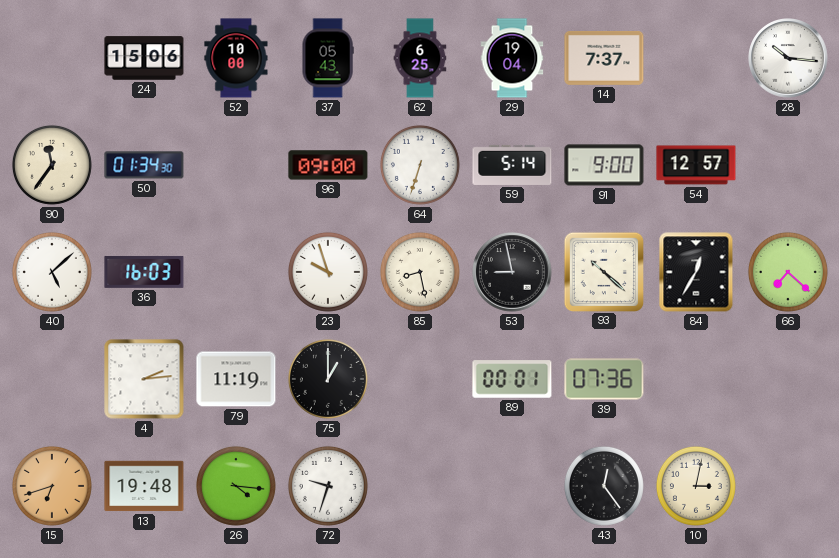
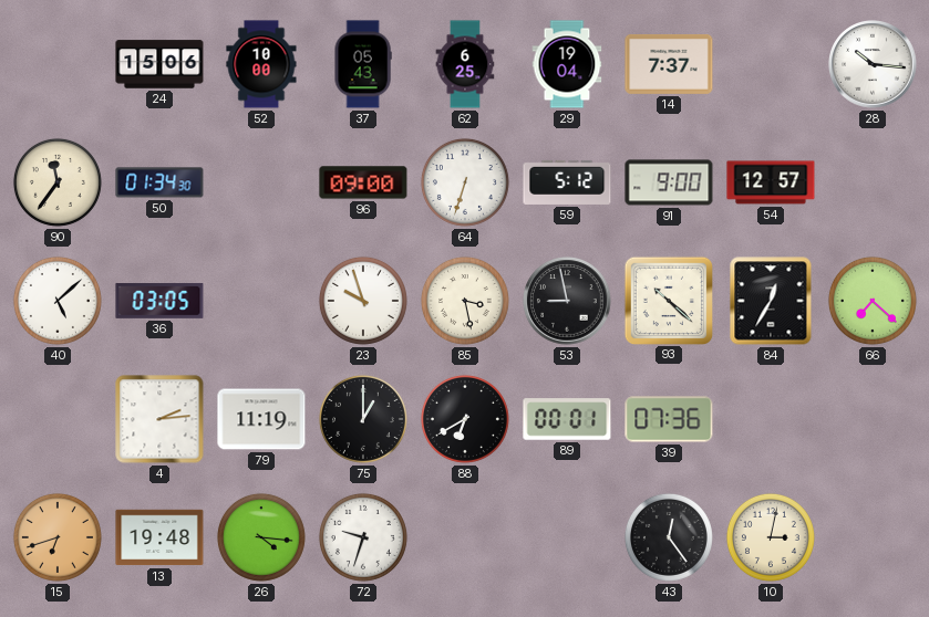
59: 5:14 -> 5:12
36: 16:03 -> 03:05
85: 8:28 -> 3:28
88: none -> 6:40
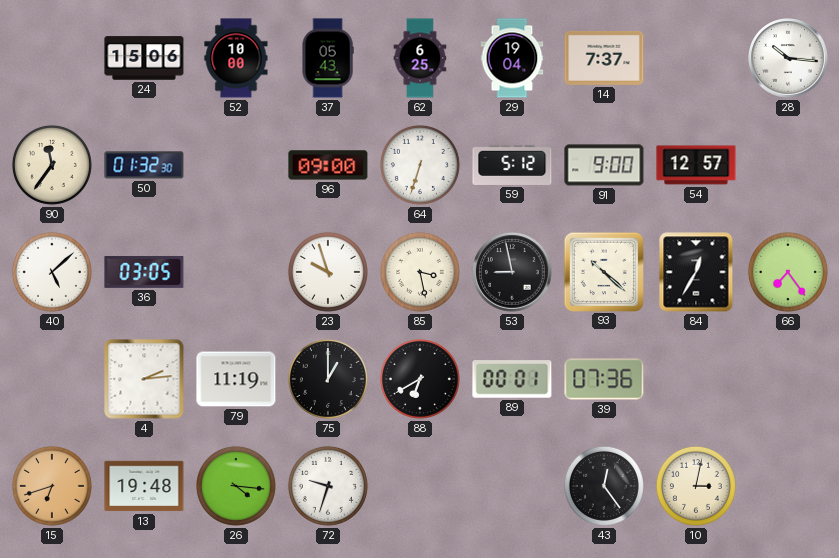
50: 01:34 -> 01:32
66: 7:22 -> 7:24
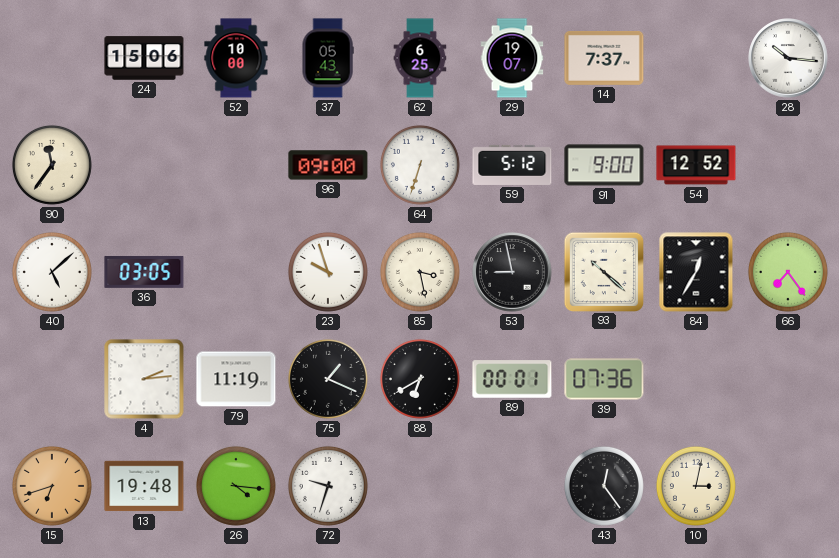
29: 19:04 -> 19:07
50: 01:32 -> none
54: 12:57 -> 12:52
75: 1:00 -> 1:19
